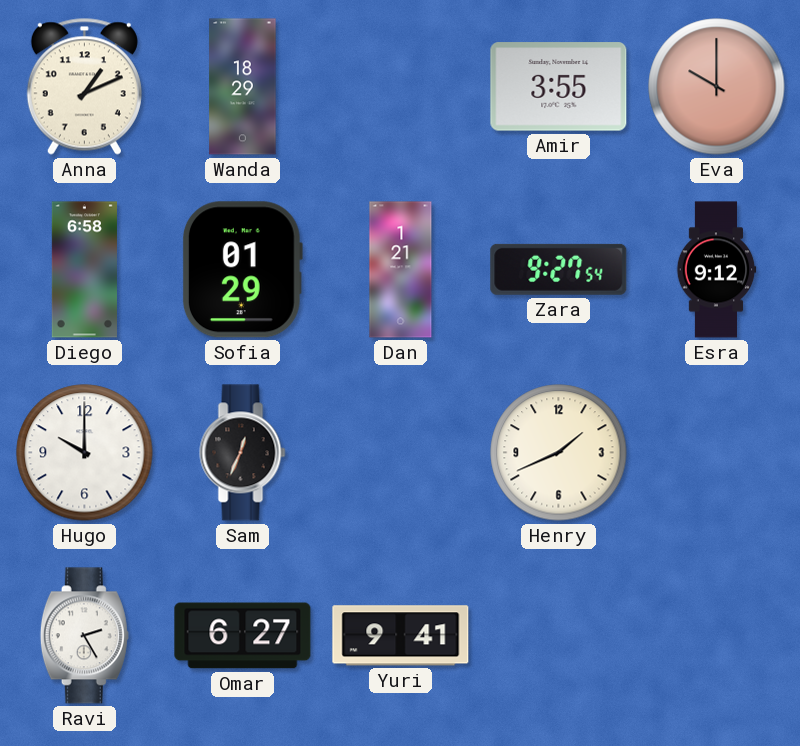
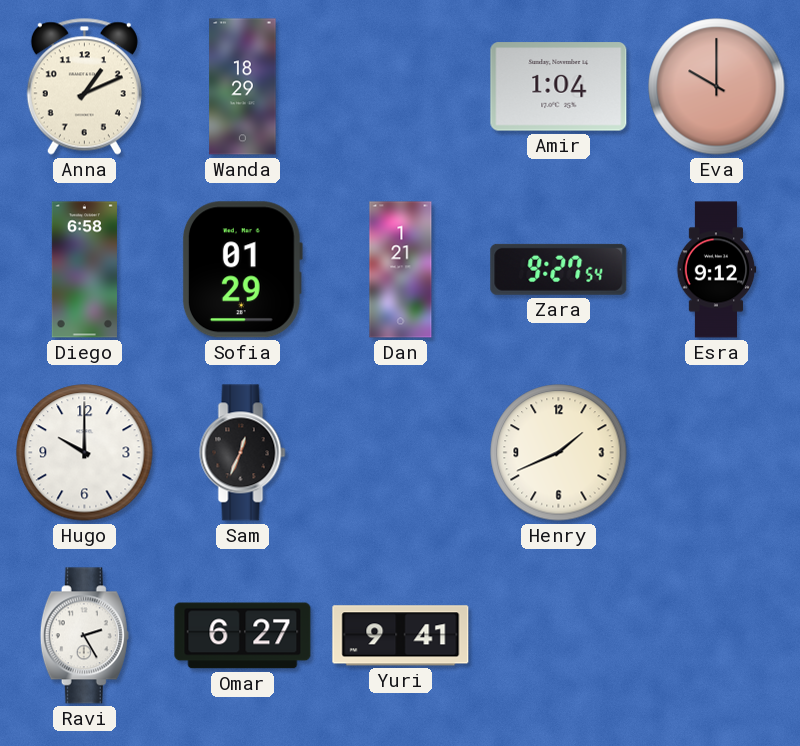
Amir: 3:55 -> 1:04
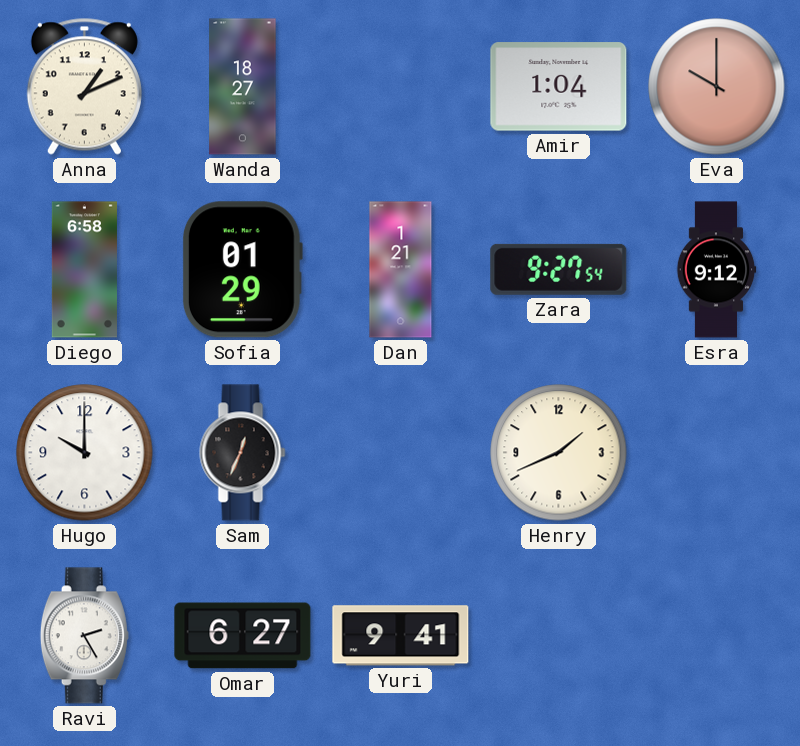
Wanda: 18:29 -> 18:27
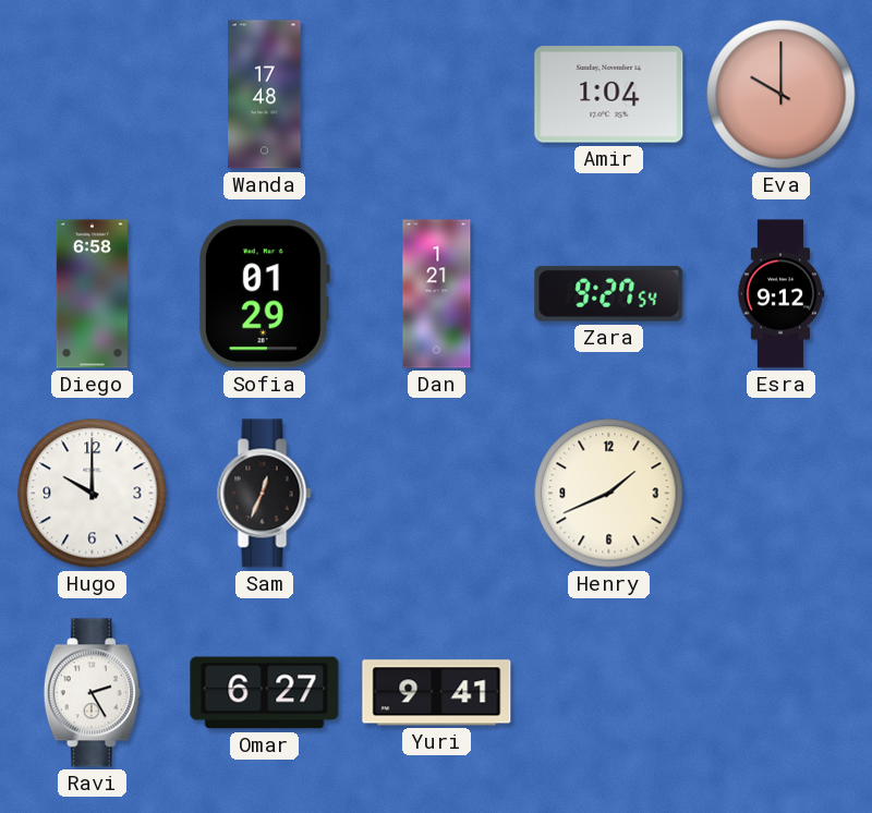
Anna: 1:11 -> none
Wanda: 18:27 -> 17:48
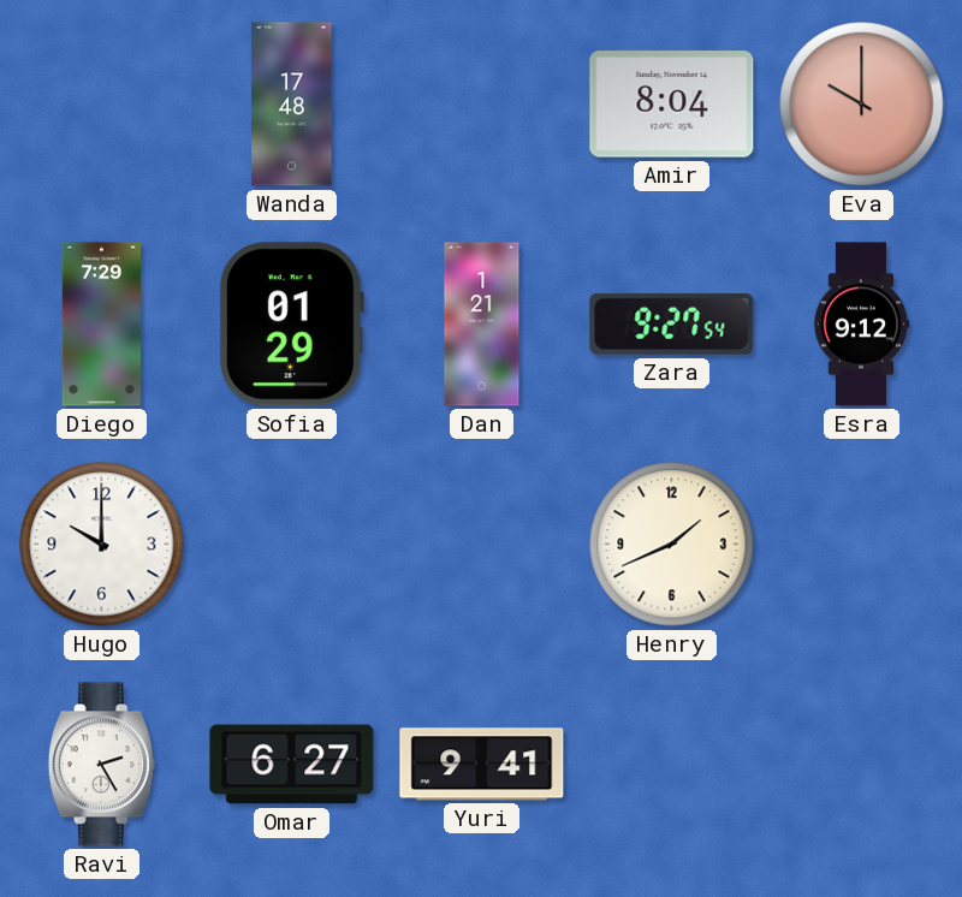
Amir: 1:04 -> 8:04
Diego: 6:58 -> 7:29
Sam: 12:34 -> none
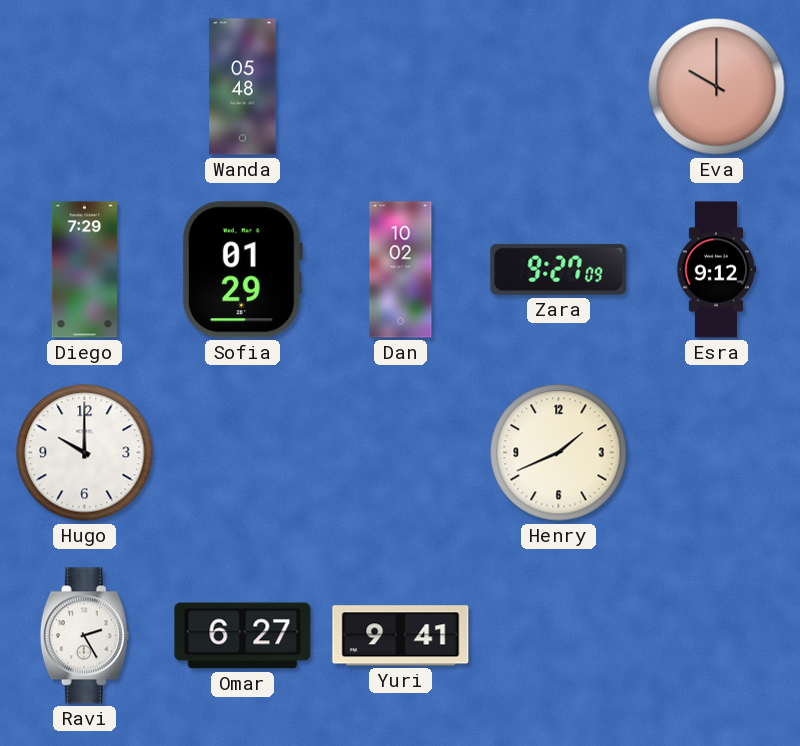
Wanda: 17:48 -> 05:48
Amir: 8:04 -> none
Dan: 1:21 -> 10:02
Zara: 9:27:54 -> 9:27:09
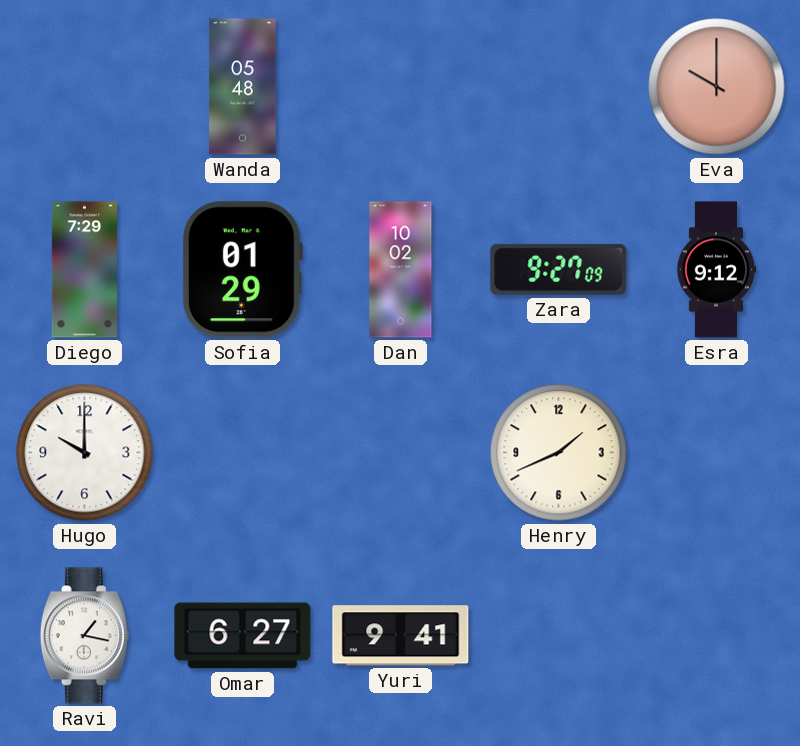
Ravi: 2:25 -> 1:17
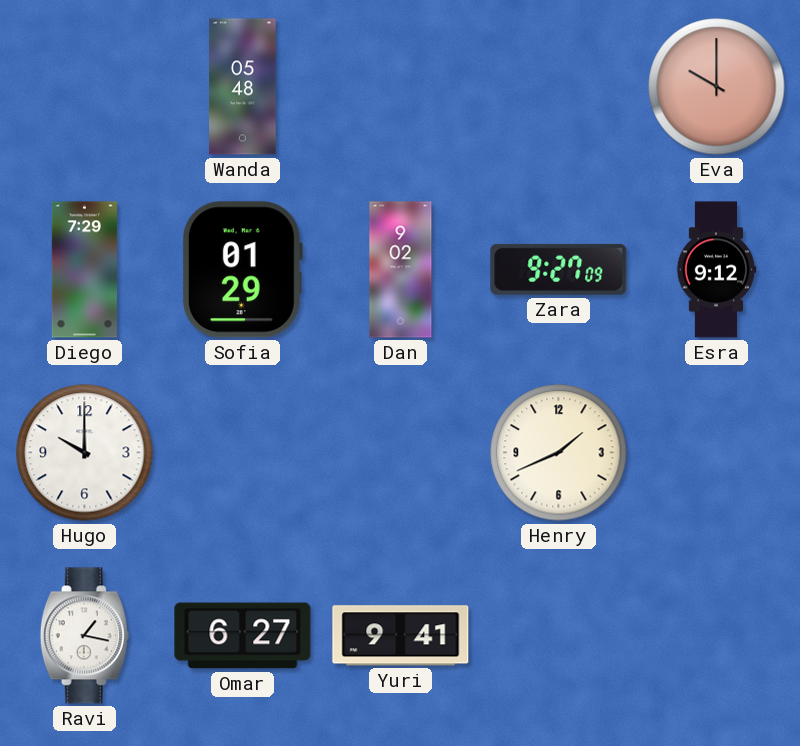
Dan: 10:02 -> 9:02
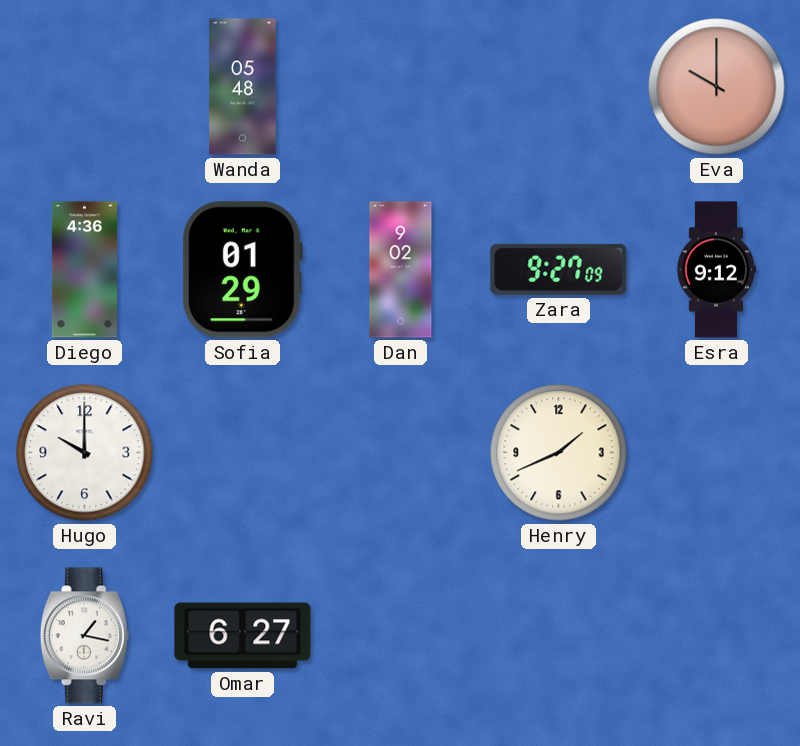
Diego: 7:29 -> 4:36
Yuri: 9:41 -> none
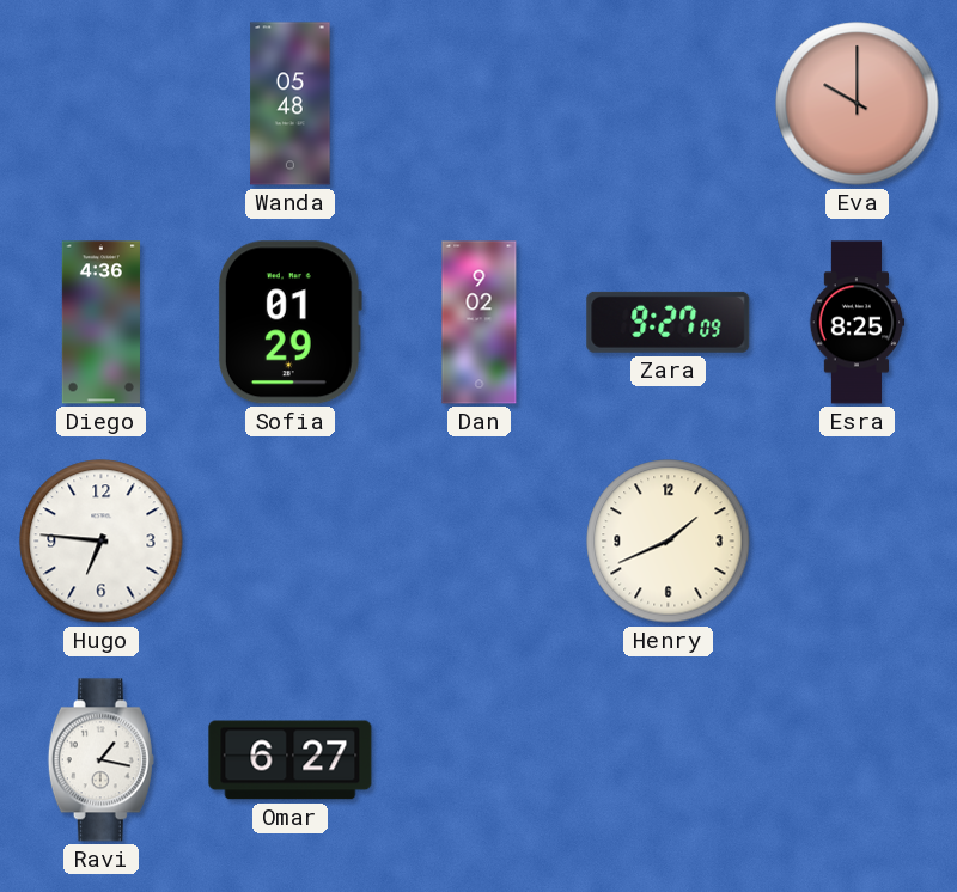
Esra: 9:12 -> 8:25
Hugo: 10:00 -> 6:46
